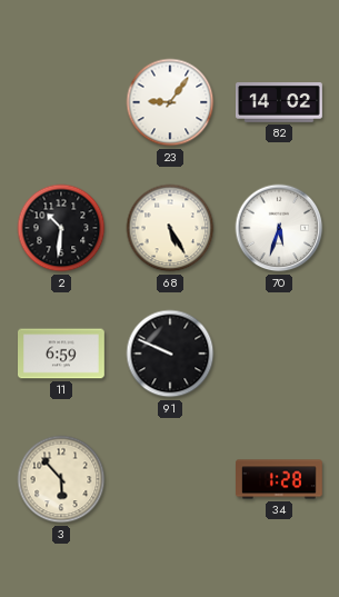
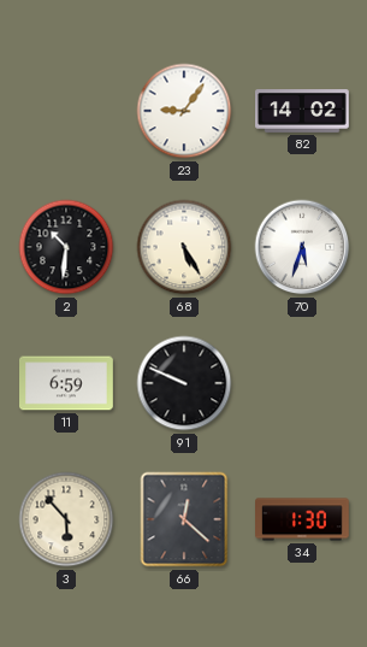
66: none -> 12:22
34: 1:28 -> 1:30
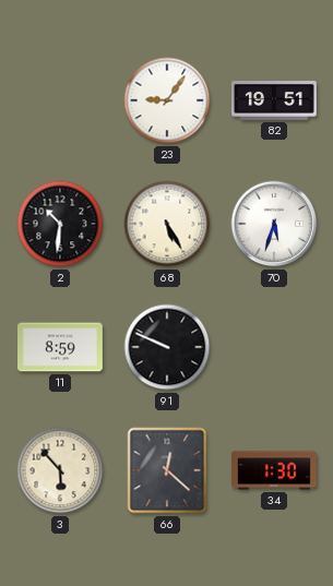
82: 14:02 -> 19:51
11: 6:59 -> 8:59
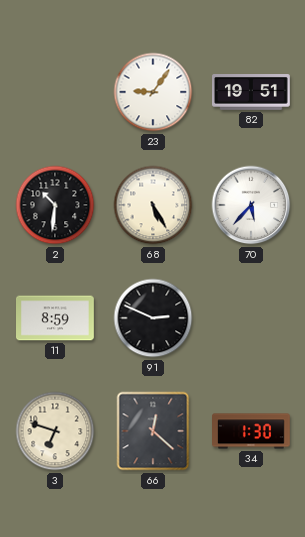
70: 5:33 -> 5:37
91: 9:49 -> 2:49
3: 5:53 -> 6:48
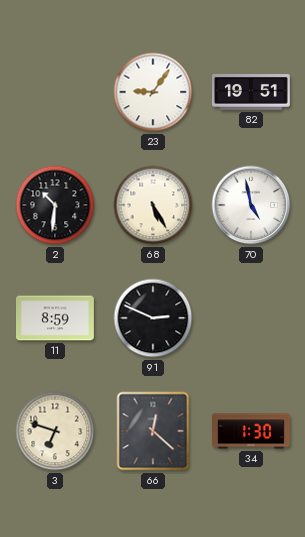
70: 5:37 -> 4:58
